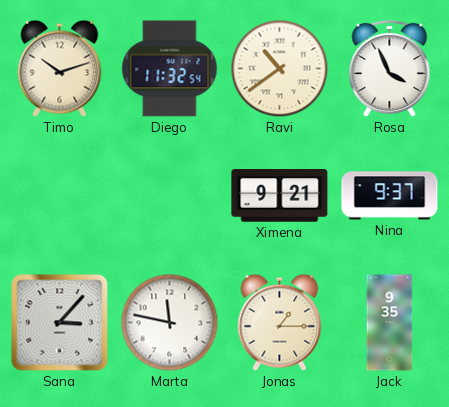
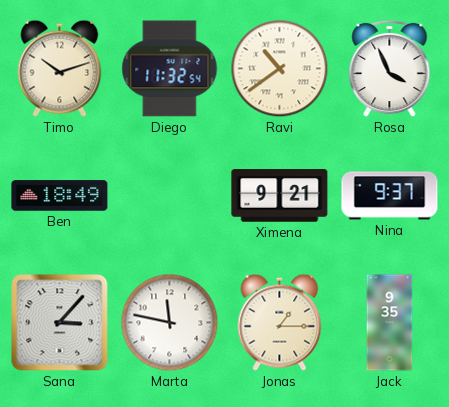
Ben: none -> 18:49
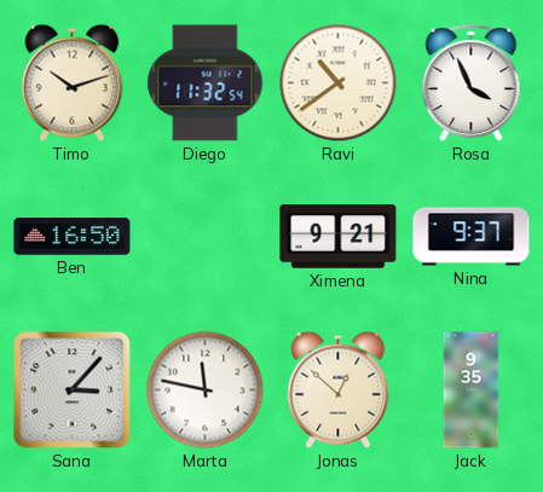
Ben: 18:49 -> 16:50
Jonas: 1:15 -> 12:52
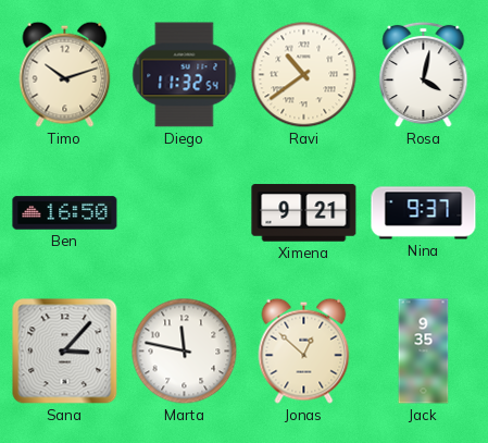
Rosa: 3:56 -> 4:02
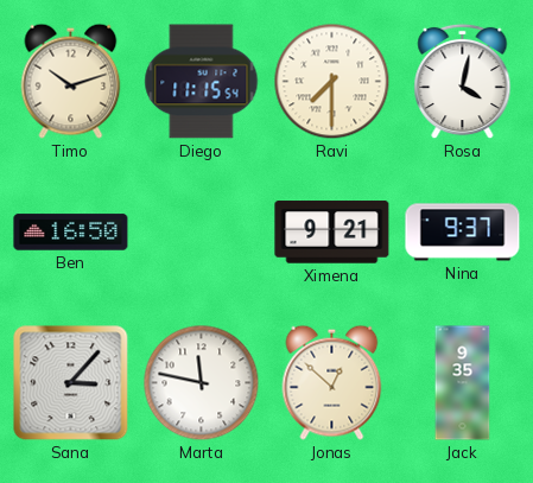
Diego: 11:32 -> 11:15
Ravi: 10:39 -> 7:30
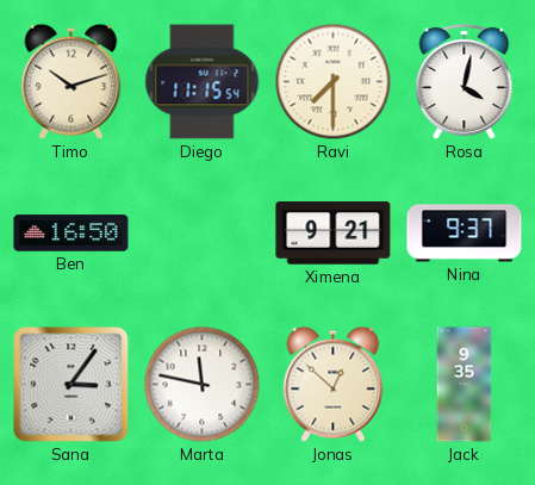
Sana: 3:07 -> 3:06
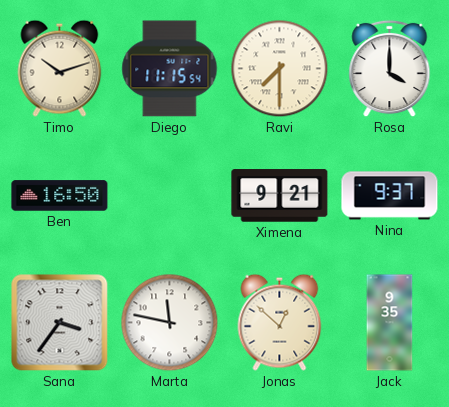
Rosa: 4:02 -> 4:00
Sana: 3:06 -> 3:36
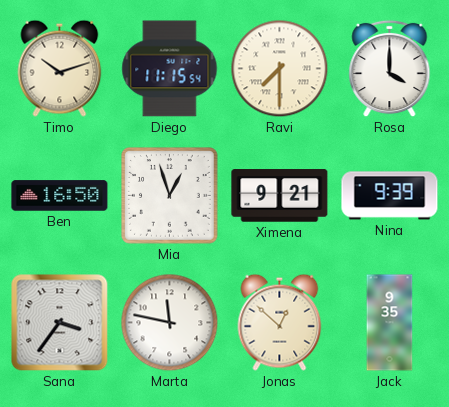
Mia: none -> 12:57
Nina: 9:37 -> 9:39
